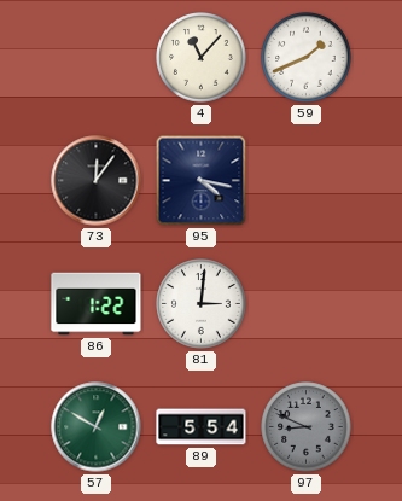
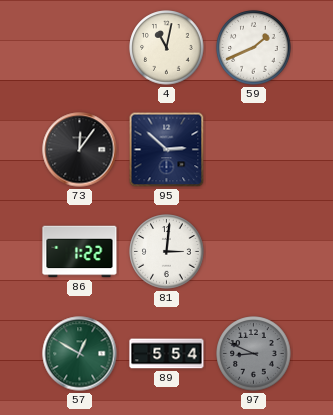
4: 11:07 -> 11:02
95: 4:17 -> 2:52
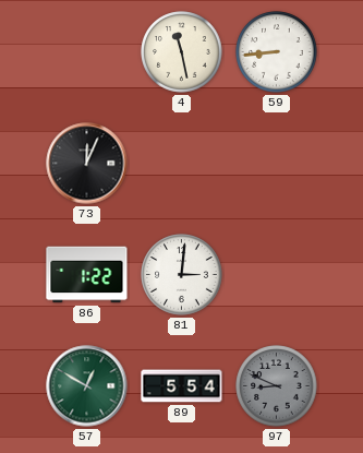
4: 11:02 -> 11:28
59: 1:41 -> 8:44
73: 12:06 -> 12:04
95: 2:52 -> none
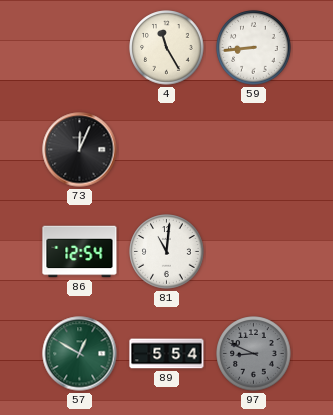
4: 11:28 -> 11:25
86: 1:22 -> 12:54
81: 3:01 -> 11:01
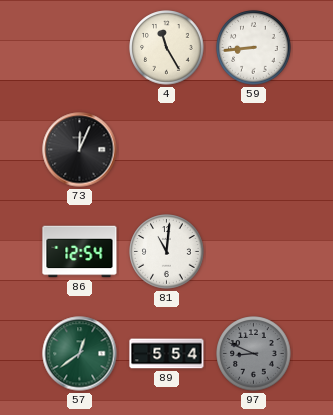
57: 12:50 -> 12:39
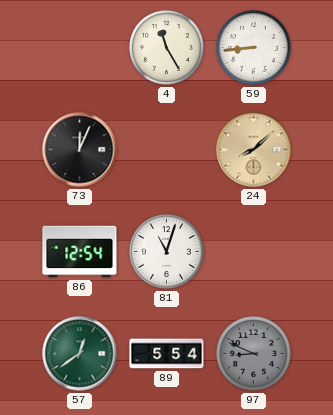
24: none -> 8:08
81: 11:01 -> 11:03
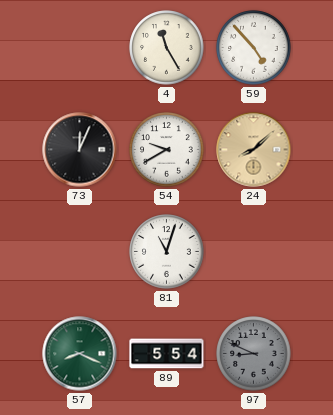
59: 8:44 -> 4:53
54: none -> 9:40
86: 12:54 -> none
57: 12:39 -> 8:19
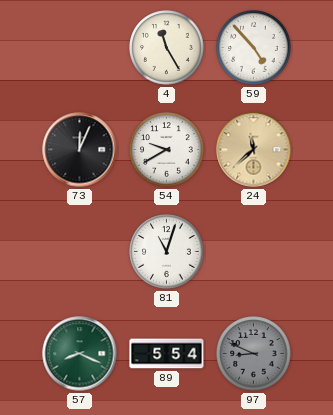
24: 8:08 -> 11:38
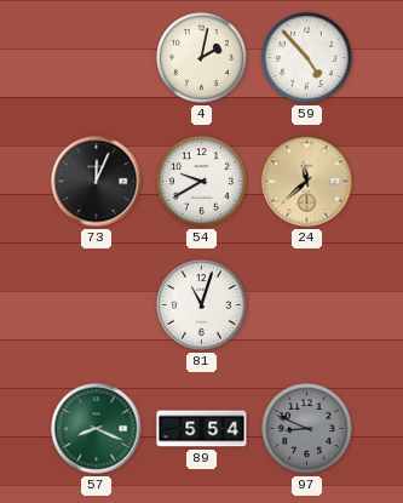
4: 11:25 -> 2:02
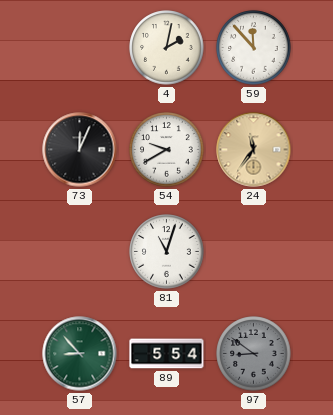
59: 4:53 -> 11:53
24: 11:38 -> 11:36
57: 8:19 -> 8:53
97: 8:49 -> 8:51
